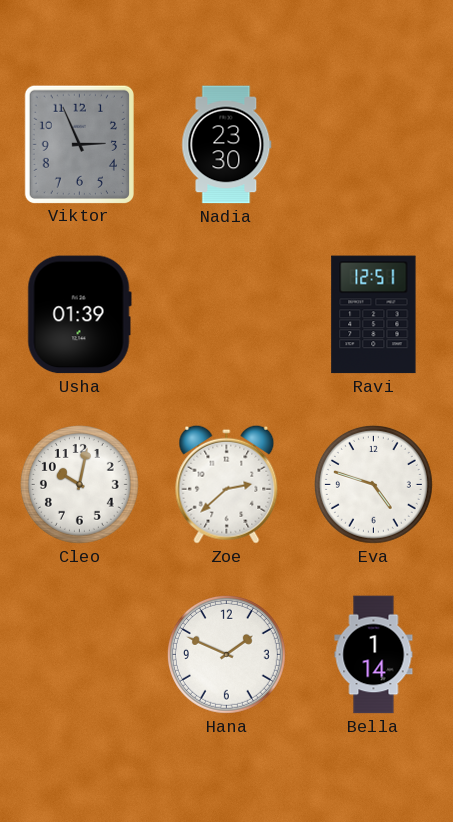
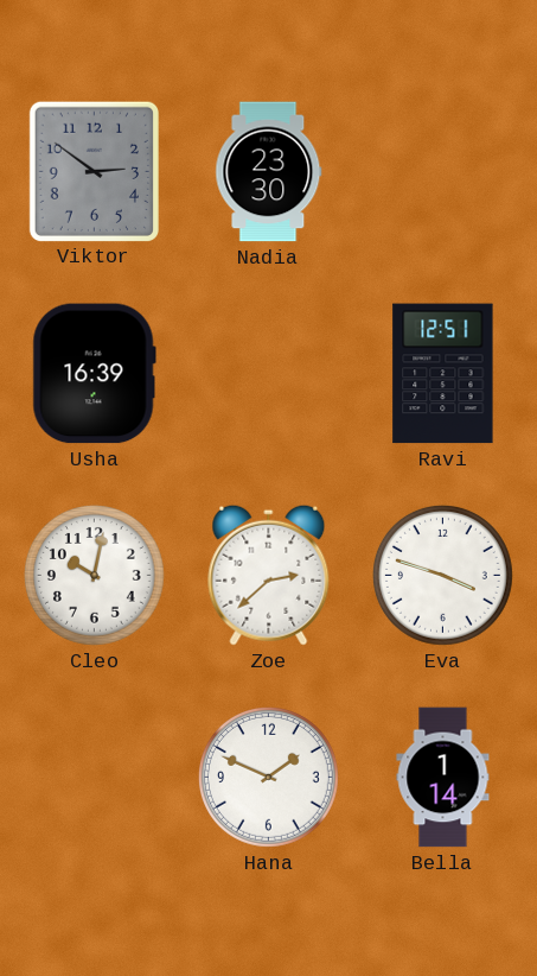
Viktor: 2:56 -> 2:51
Usha: 01:39 -> 16:39
Eva: 4:48 -> 3:48
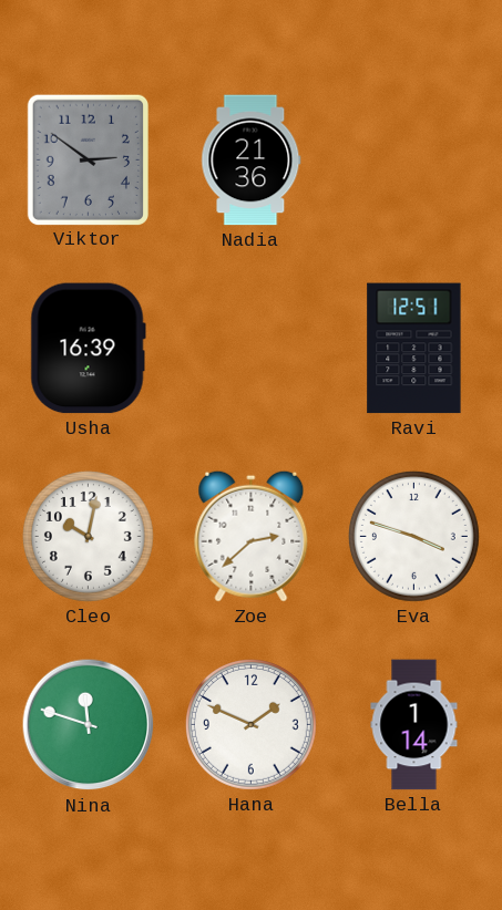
Nadia: 23:30 -> 21:36
Nina: none -> 11:48
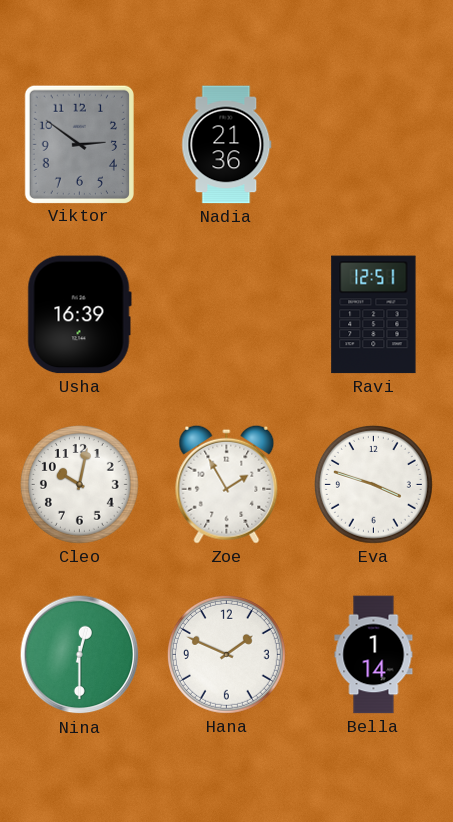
Zoe: 2:38 -> 1:55
Nina: 11:48 -> 12:30
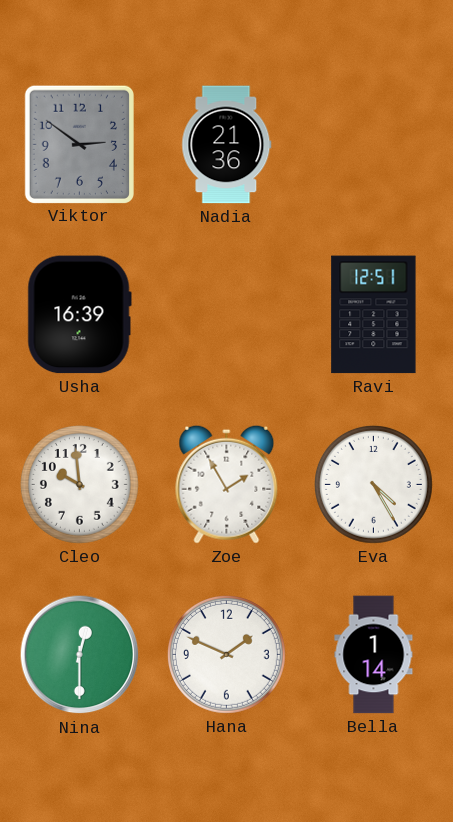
Cleo: 10:02 -> 9:59
Eva: 3:48 -> 4:25
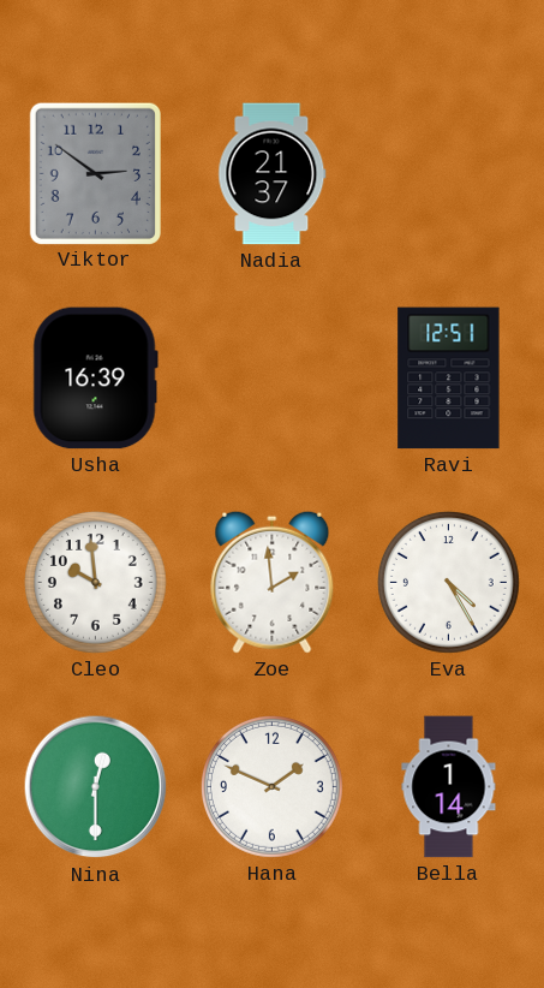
Nadia: 21:36 -> 21:37
Zoe: 1:55 -> 1:59
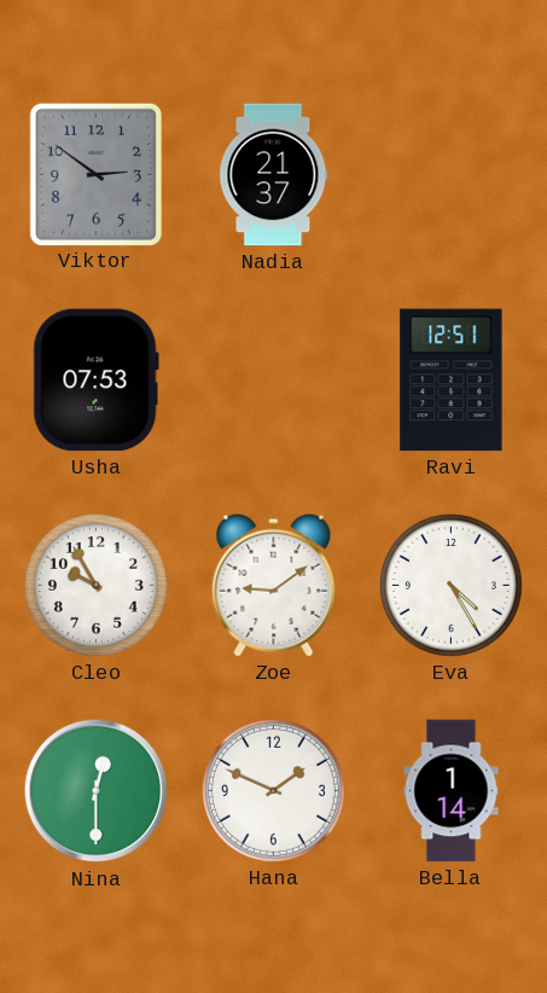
Usha: 16:39 -> 07:53
Cleo: 9:59 -> 9:55
Zoe: 1:59 -> 9:09
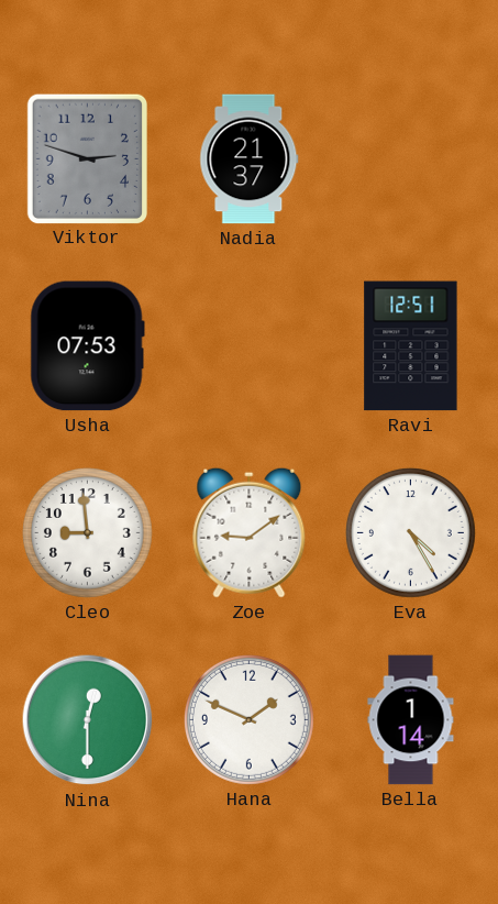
Viktor: 2:51 -> 2:48
Cleo: 9:55 -> 8:59
